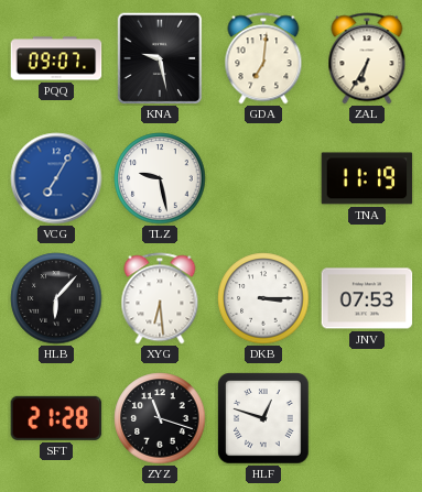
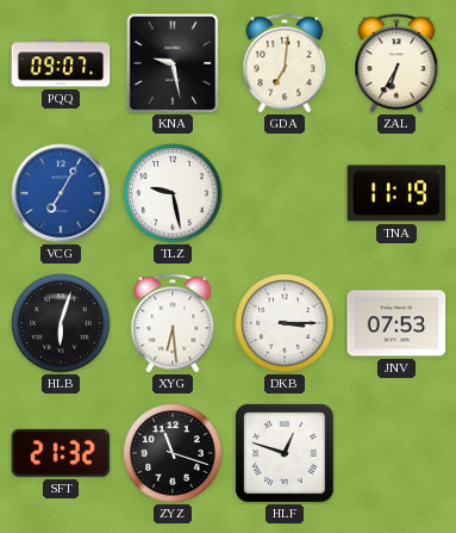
HLB: 6:07 -> 6:03
SFT: 21:28 -> 21:32
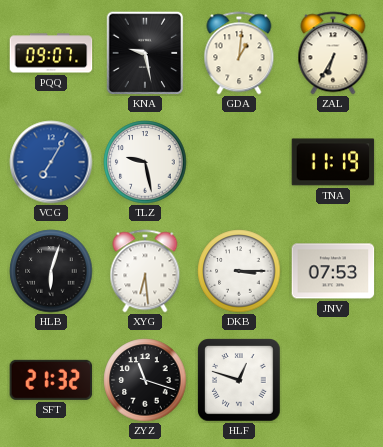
GDA: 7:01 -> 1:01
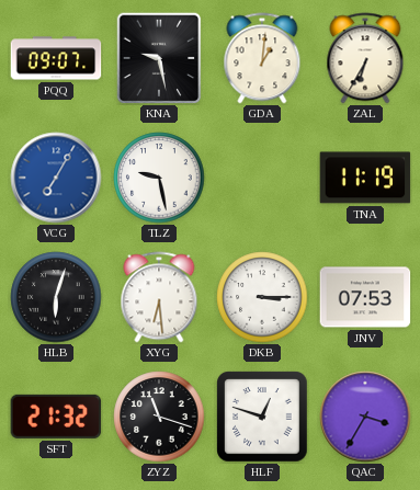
QAC: none -> 3:35
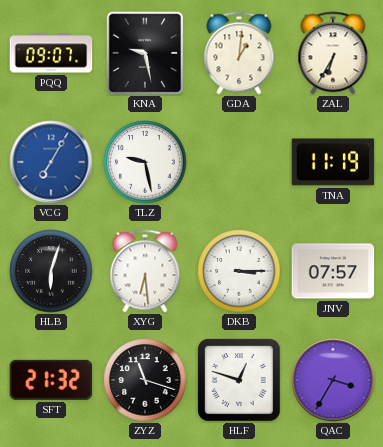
JNV: 07:53 -> 07:57
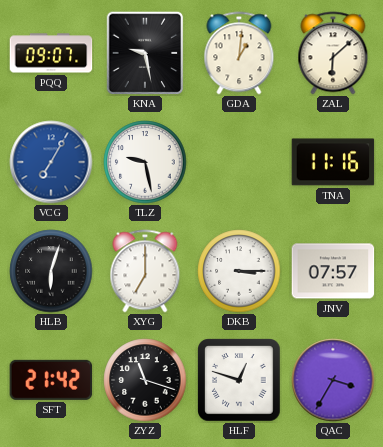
ZAL: 6:35 -> 6:08
TNA: 11:19 -> 11:16
XYG: 6:29 -> 7:00
SFT: 21:32 -> 21:42
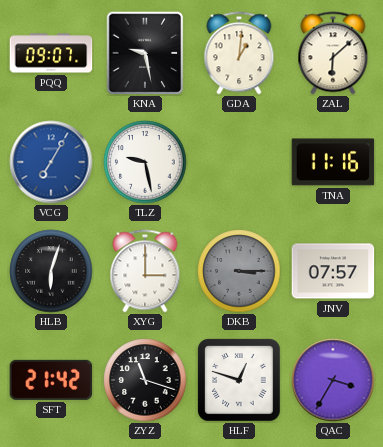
XYG: 7:00 -> 3:00
DKB dial: white -> grey
